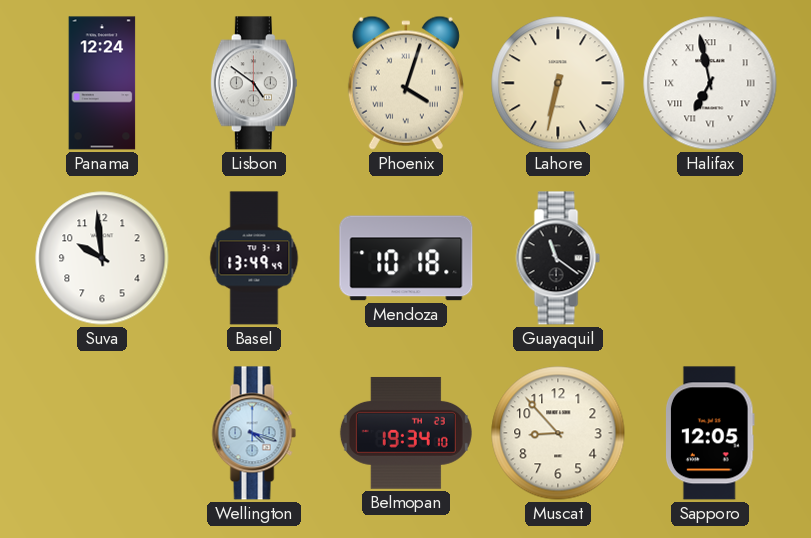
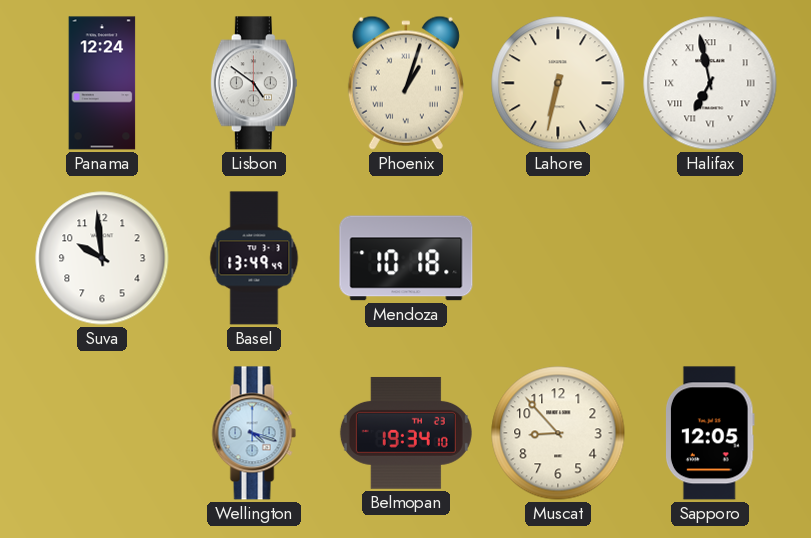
Phoenix: 4:03 -> 1:03
Guayaquil: 11:21 -> none
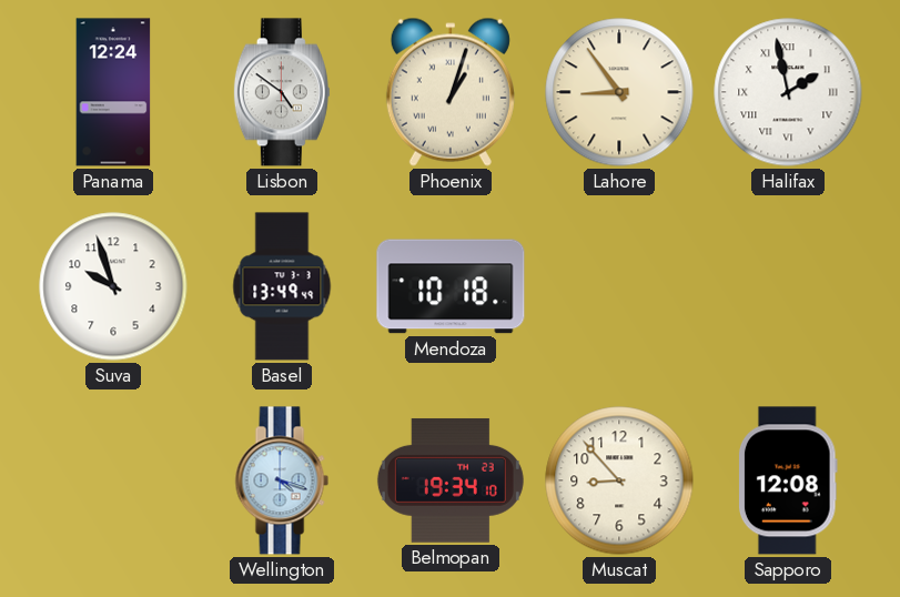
Lahore: 6:32 -> 8:54
Halifax: 6:58 -> 1:58
Suva: 9:59 -> 9:57
Sapporo: 12:05 -> 12:08
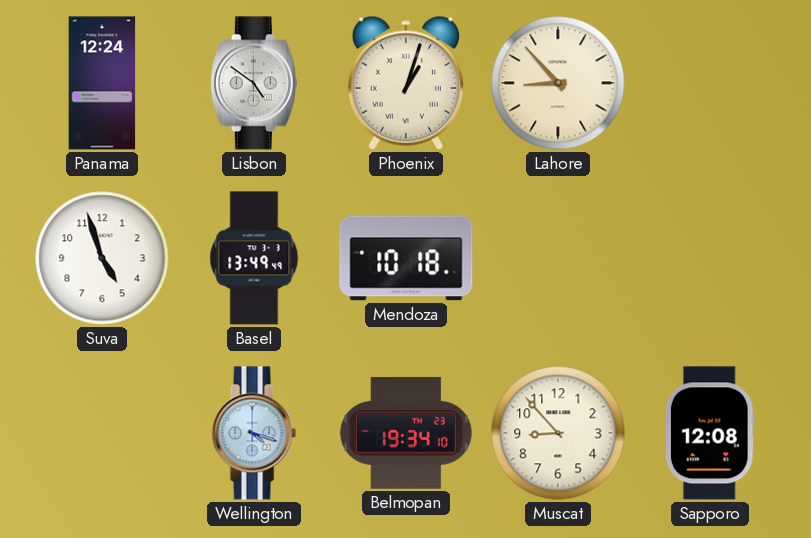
Lahore: 8:54 -> 8:53
Halifax: 1:58 -> none
Suva: 9:57 -> 4:57
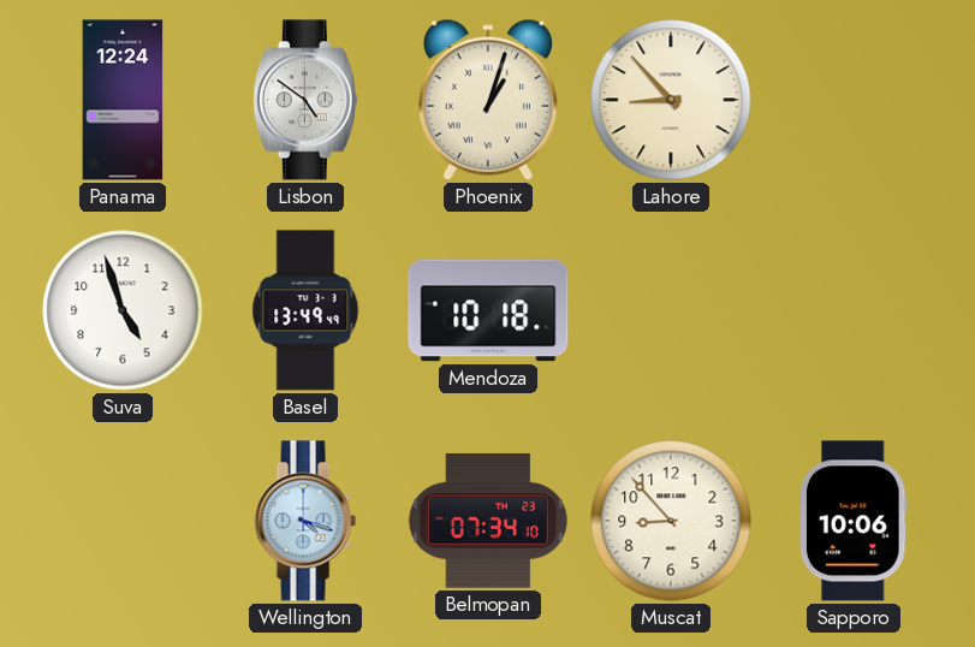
Belmopan: 19:34 -> 07:34
Sapporo: 12:08 -> 10:06
